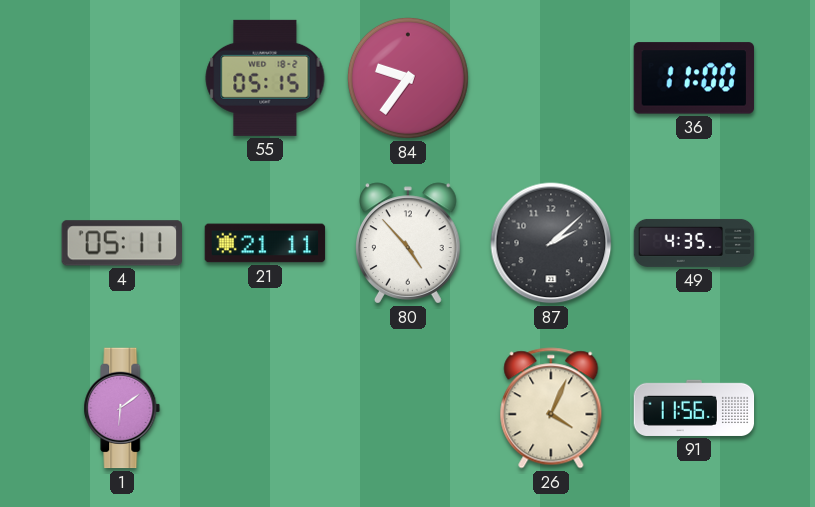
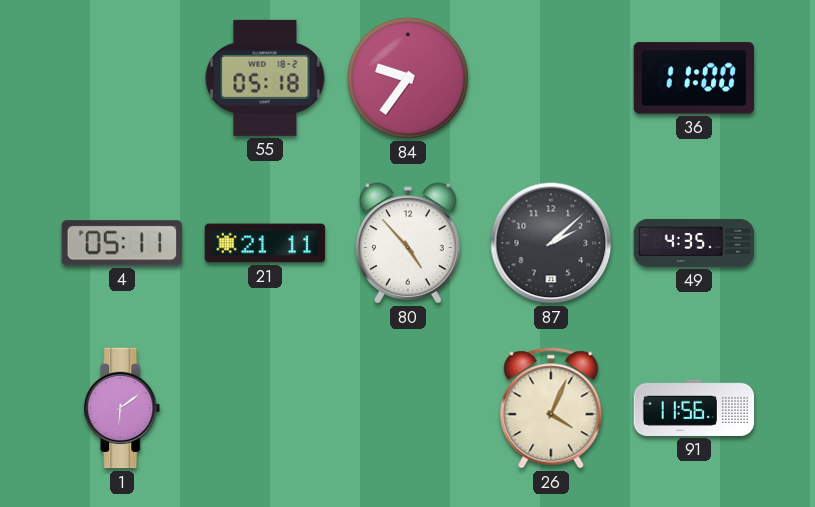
55: 05:15 -> 05:18
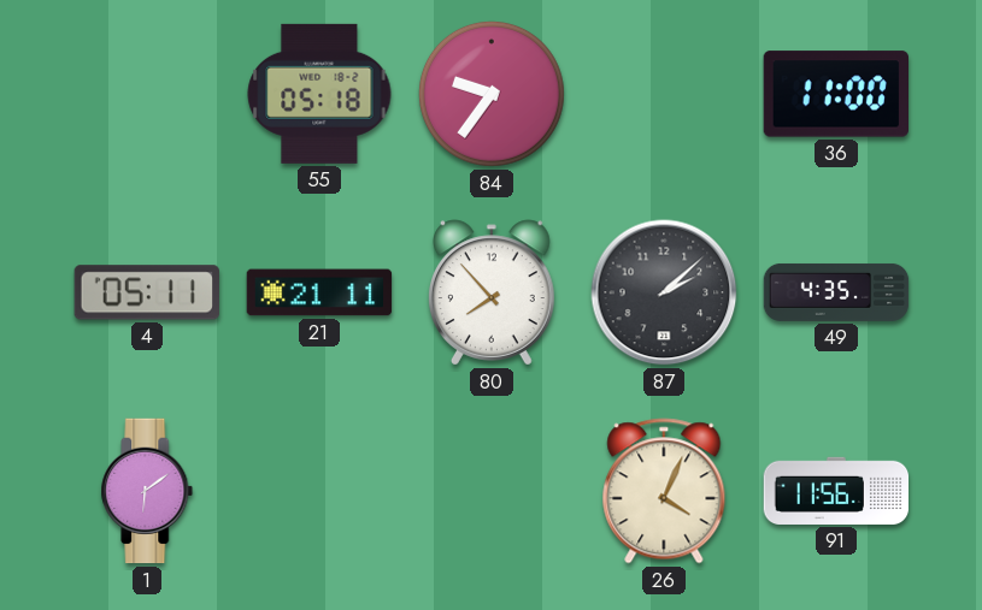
80: 4:53 -> 7:53
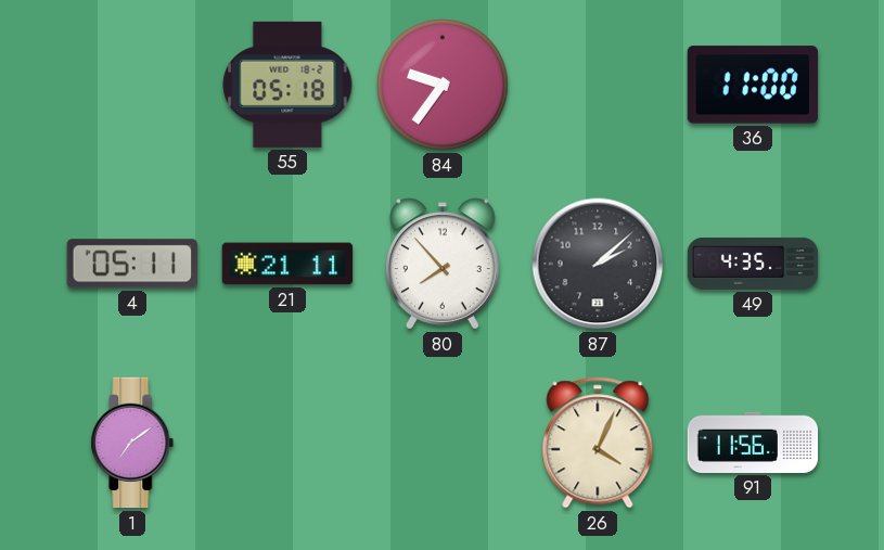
1: 6:09 -> 7:09
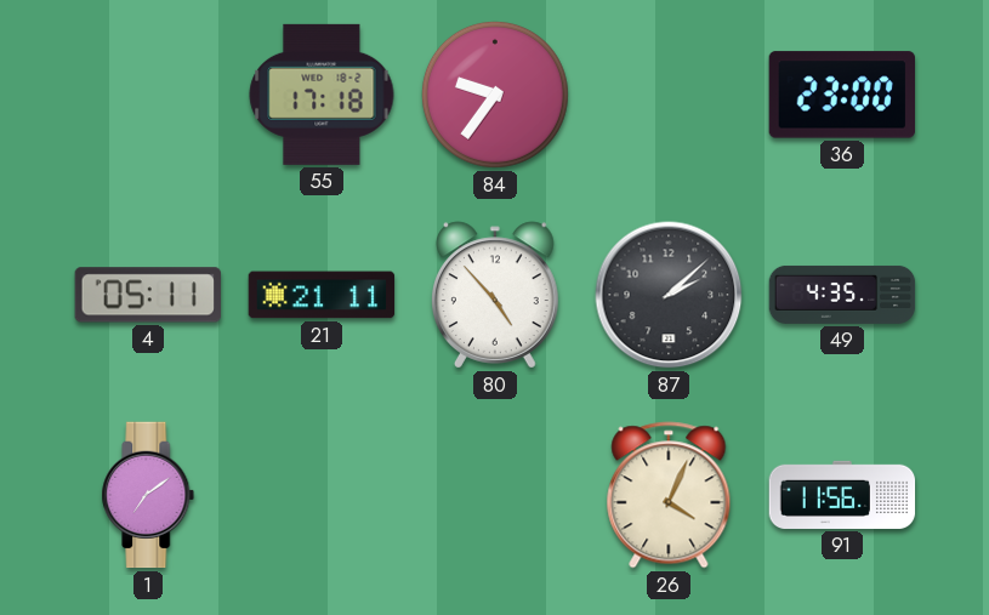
55: 05:18 -> 17:18
36: 11:00 -> 23:00
80: 7:53 -> 4:53
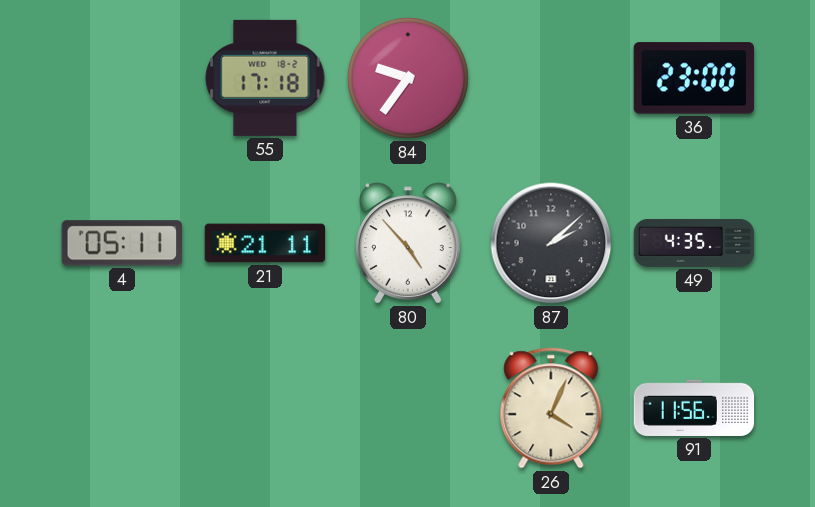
1: 7:09 -> none
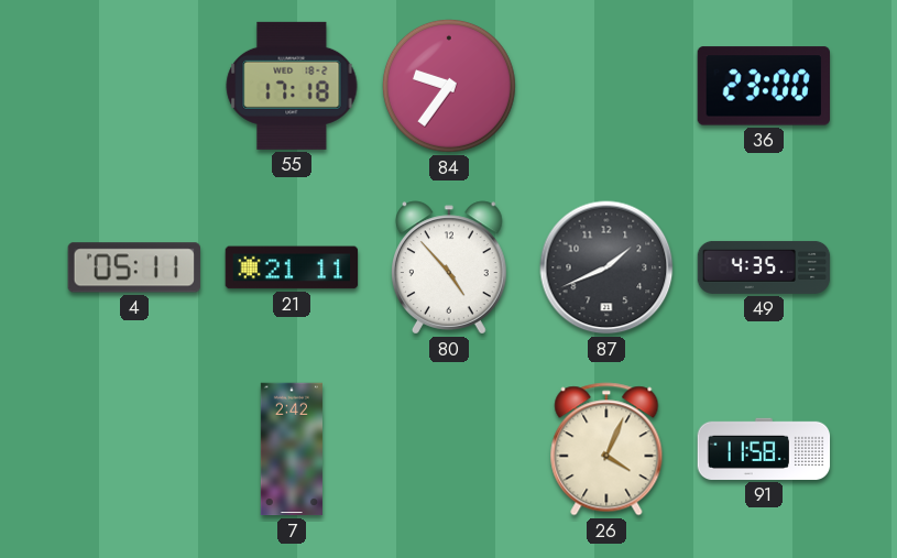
87: 2:08 -> 1:41
7: none -> 2:42
91: 11:56 -> 11:58
